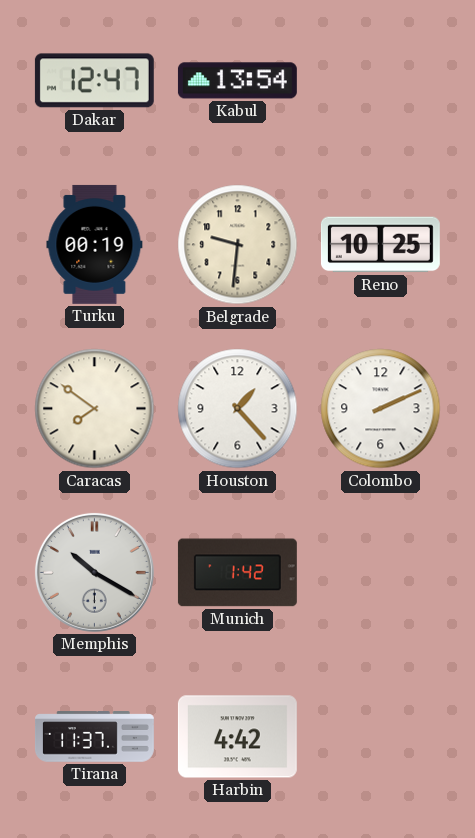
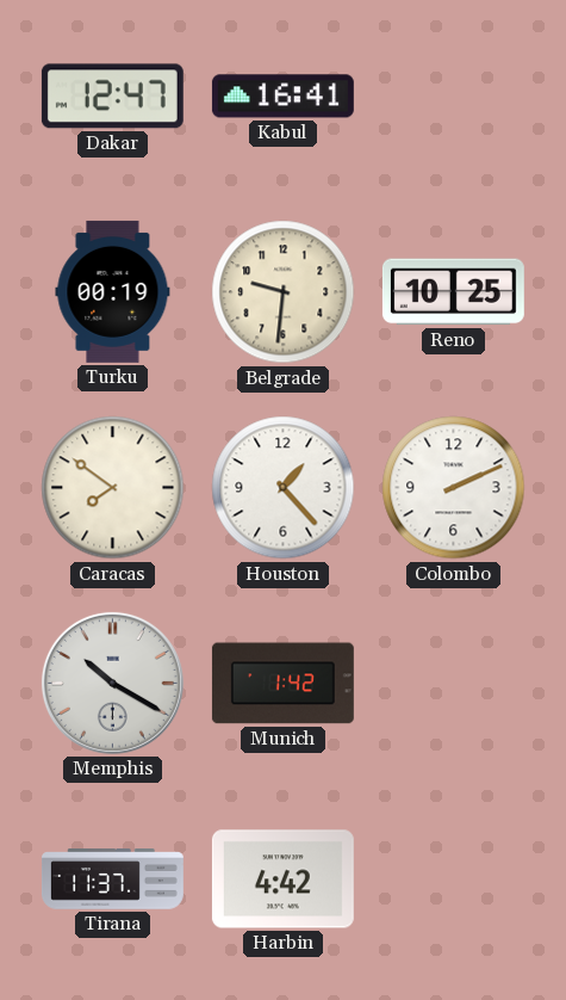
Kabul: 13:54 -> 16:41
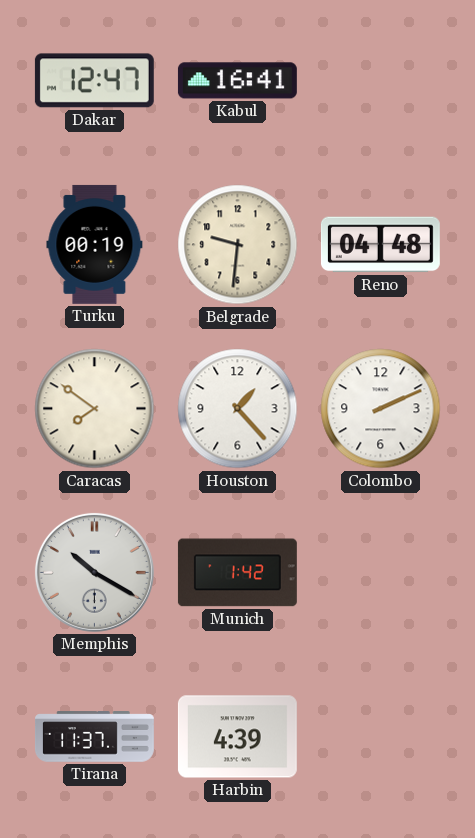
Reno: 10:25 -> 04:48
Harbin: 4:42 -> 4:39
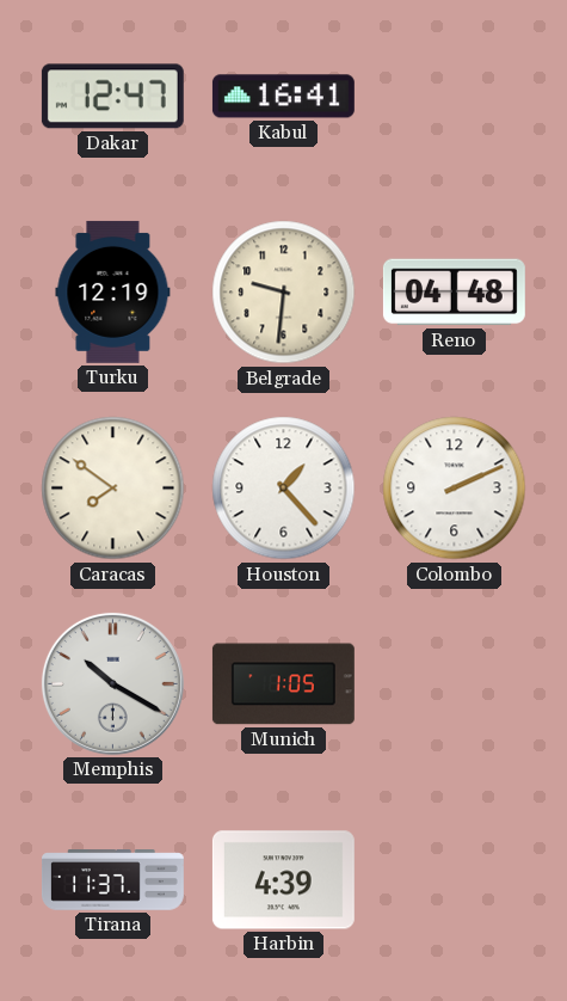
Turku: 00:19 -> 12:19
Munich: 1:42 -> 1:05
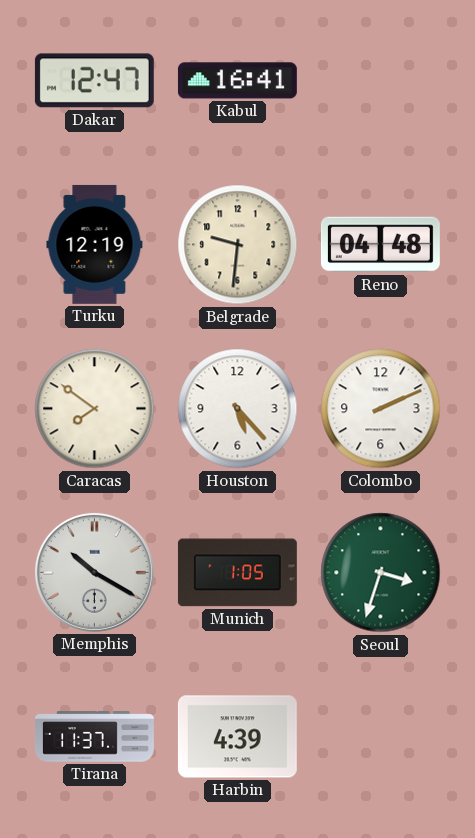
Houston: 1:23 -> 5:23
Seoul: none -> 3:33
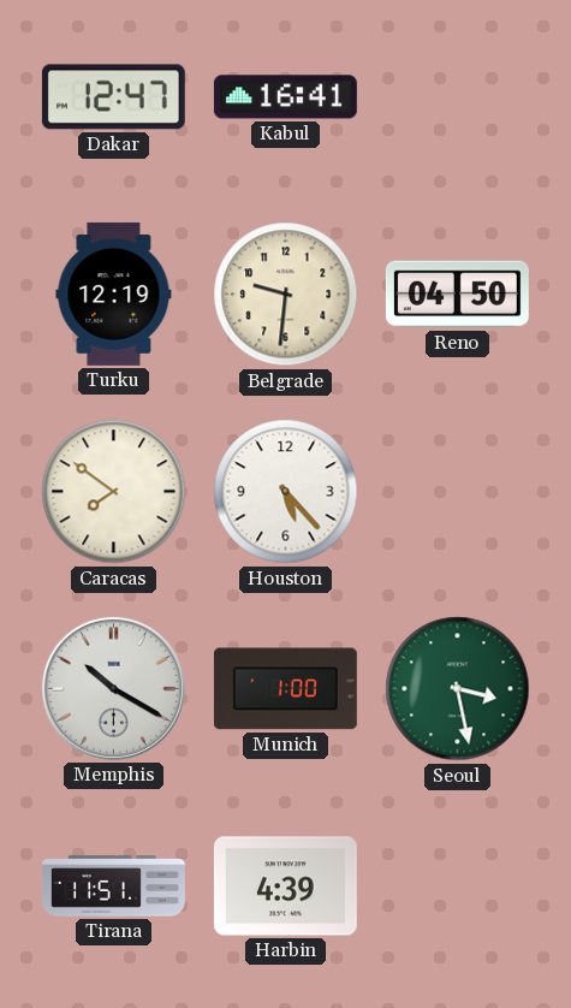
Reno: 04:48 -> 04:50
Colombo: 2:11 -> none
Munich: 1:05 -> 1:00
Seoul: 3:33 -> 3:28
Tirana: 11:37 -> 11:51
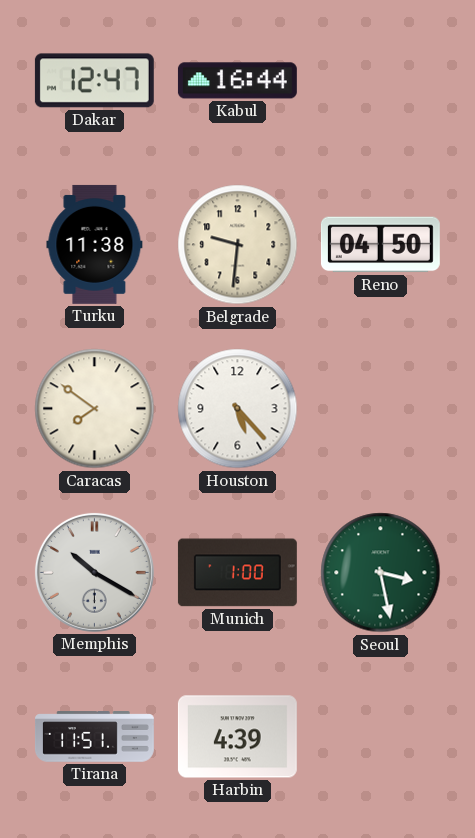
Kabul: 16:41 -> 16:44
Turku: 12:19 -> 11:38
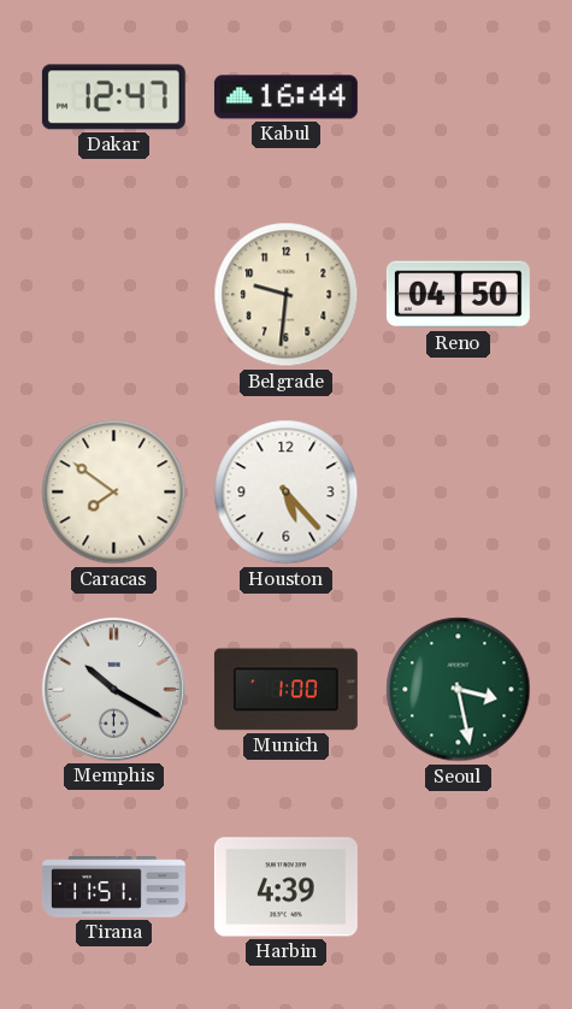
Turku: 11:38 -> none
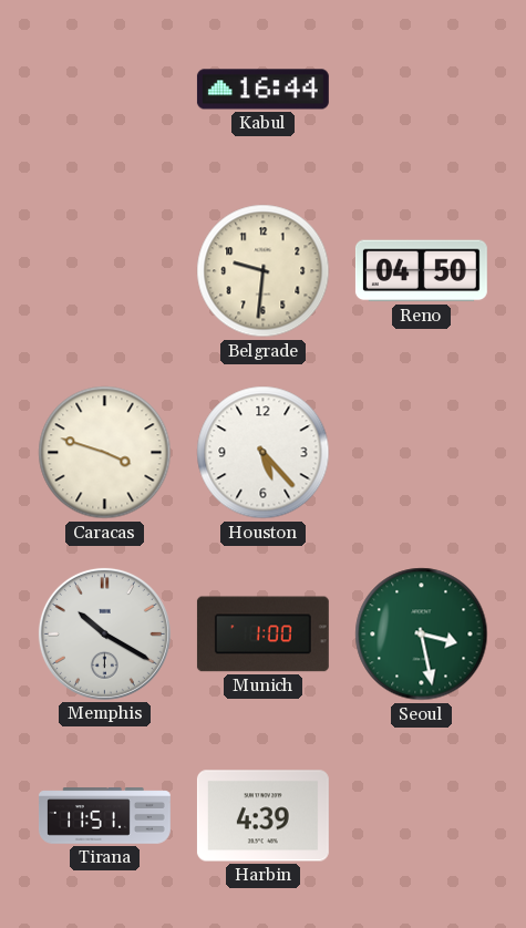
Dakar: 12:47 -> none
Caracas: 7:51 -> 3:48
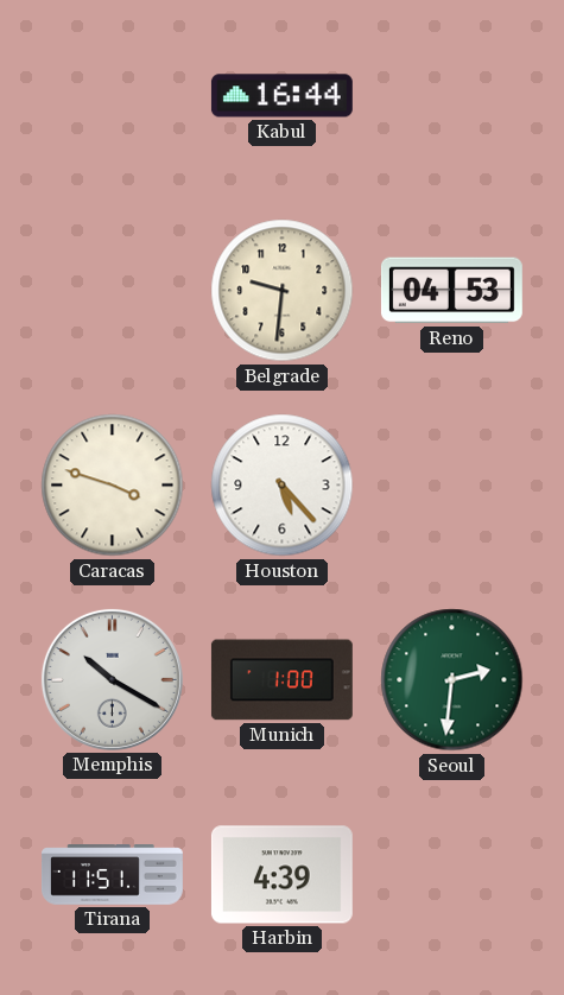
Reno: 04:50 -> 04:53
Seoul: 3:28 -> 2:31
